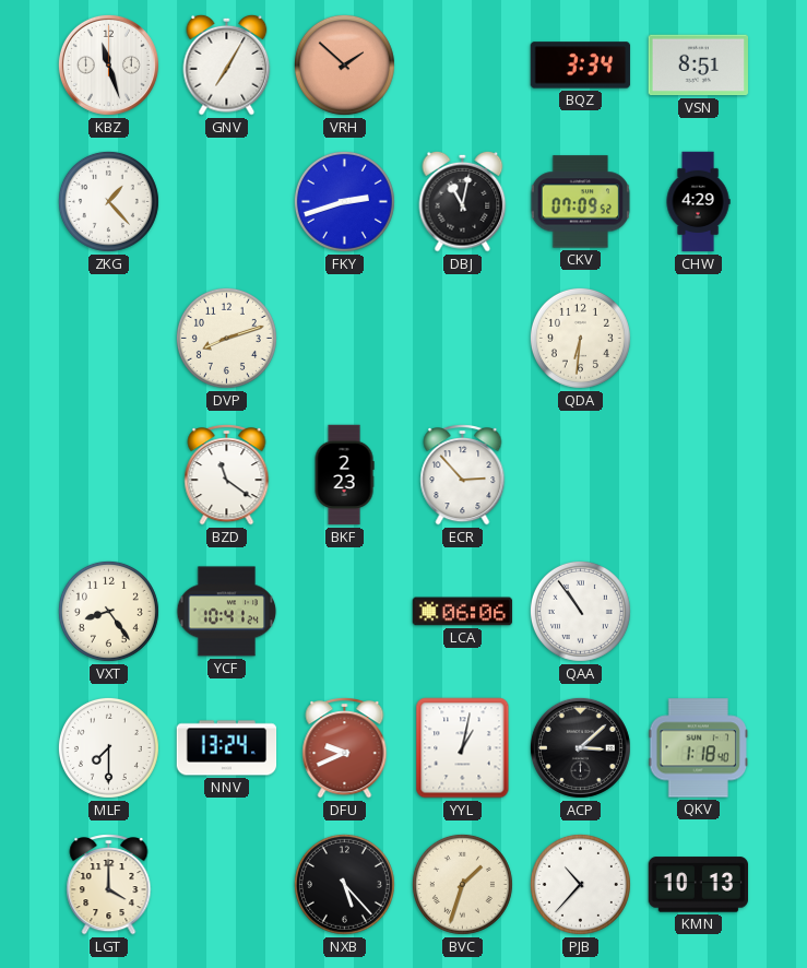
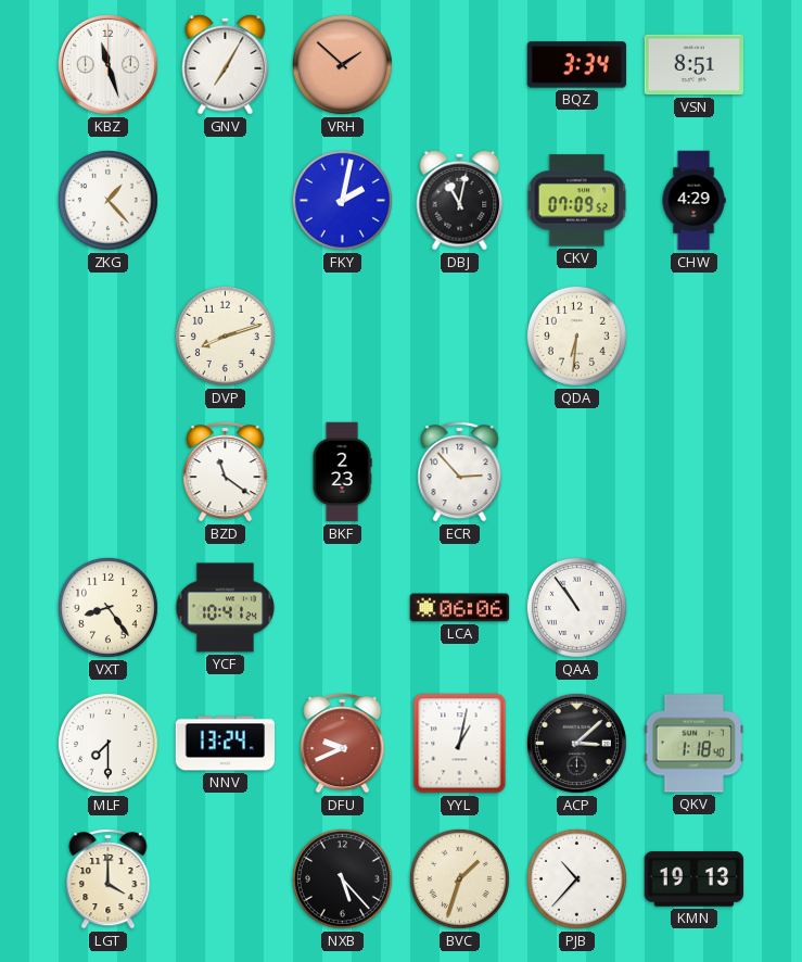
FKY: 2:42 -> 2:02
KMN: 10:13 -> 19:13
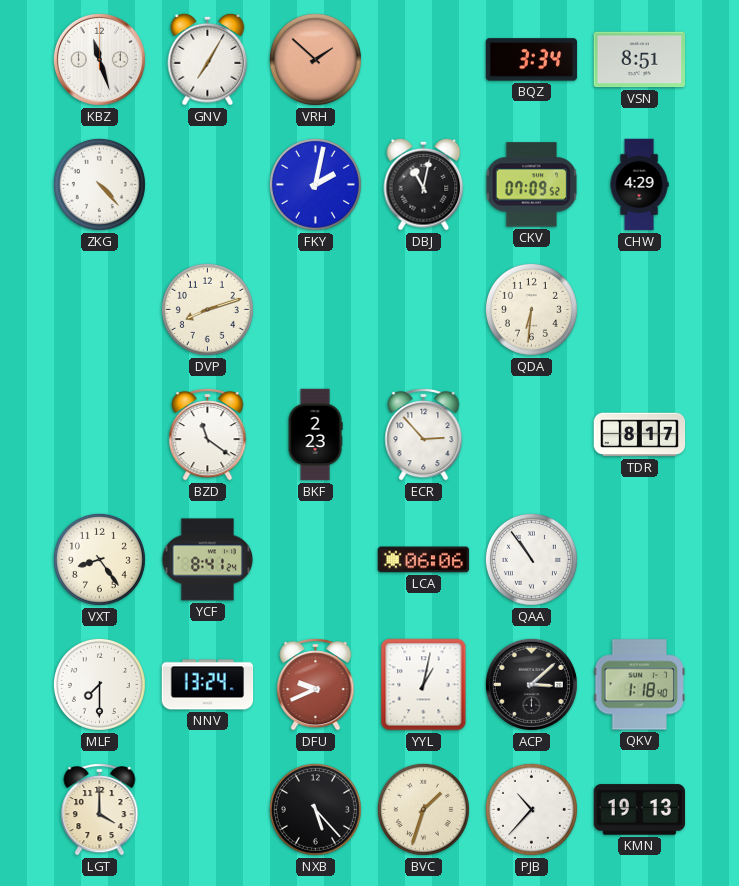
ZKG: 1:23 -> 4:23
TDR: none -> 8:17
YCF: 10:41 -> 8:41
